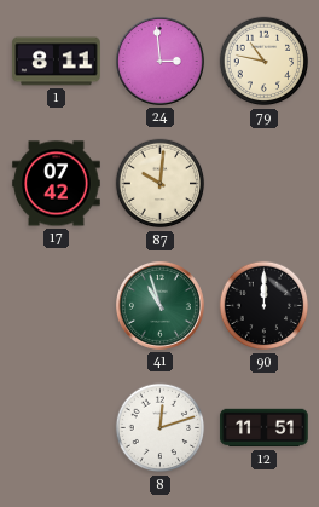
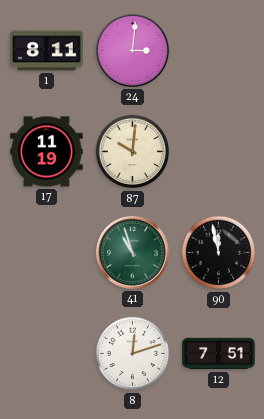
24: 2:59 -> 3:01
79: 10:47 -> none
17: 07:42 -> 11:19
90: 12:00 -> 11:58
12: 11:51 -> 7:51
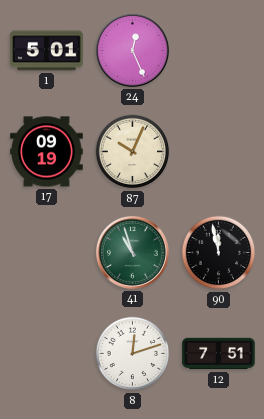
1: 8:11 -> 5:01
24: 3:01 -> 12:26
17: 11:19 -> 09:19
87: 10:01 -> 10:04
